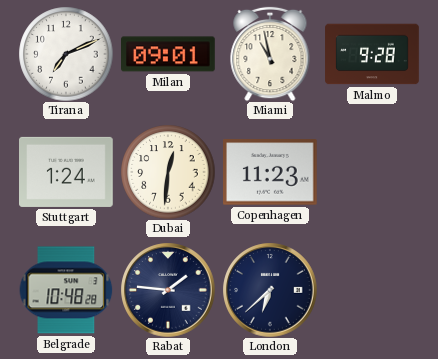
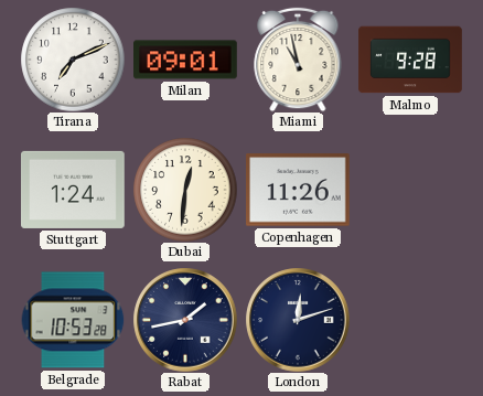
Copenhagen: 11:23 -> 11:26
Belgrade: 10:48 -> 10:53
Rabat: 1:46 -> 1:43
London: 6:38 -> 12:12
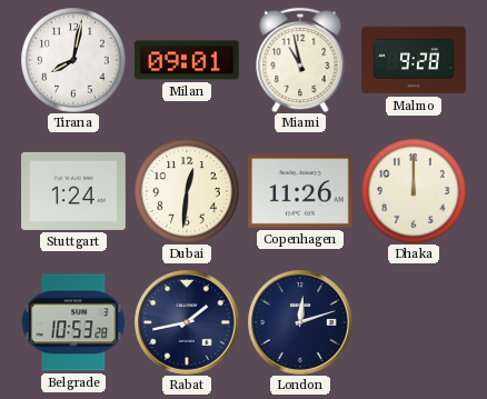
Tirana: 7:11 -> 8:02
Dhaka: none -> 12:00
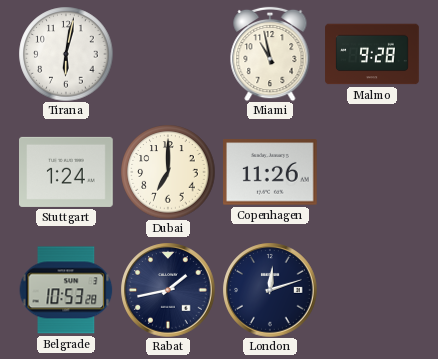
Tirana: 8:02 -> 6:02
Milan: 09:01 -> none
Dubai: 12:31 -> 7:00
Dhaka: 12:00 -> none
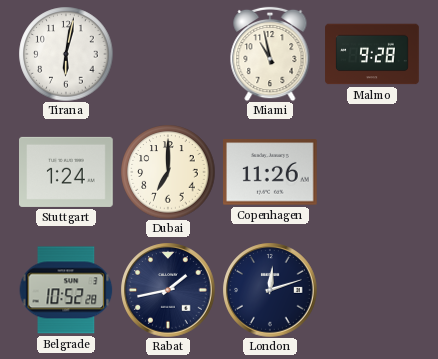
Belgrade: 10:53 -> 10:52
